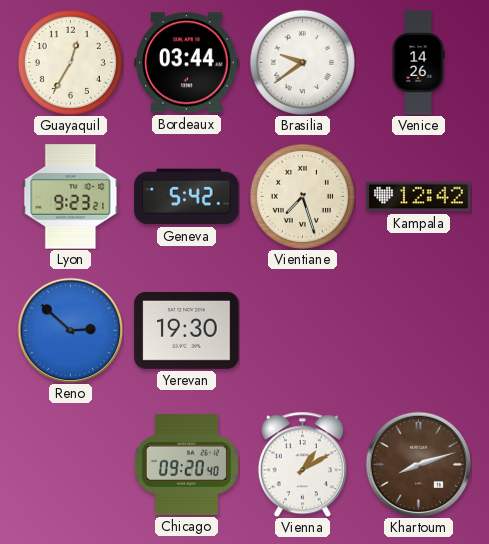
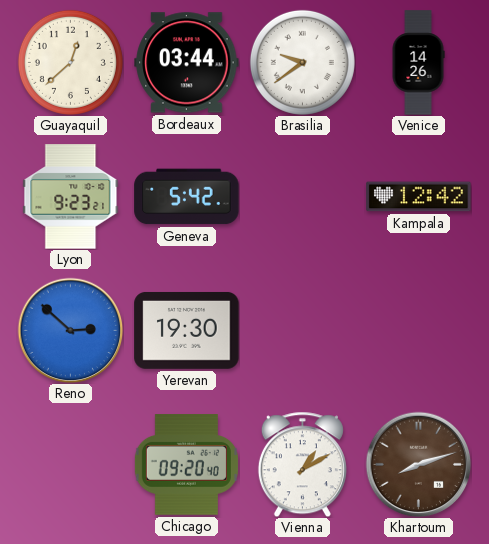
Guayaquil: 12:35 -> 12:38
Vientiane: 7:27 -> none
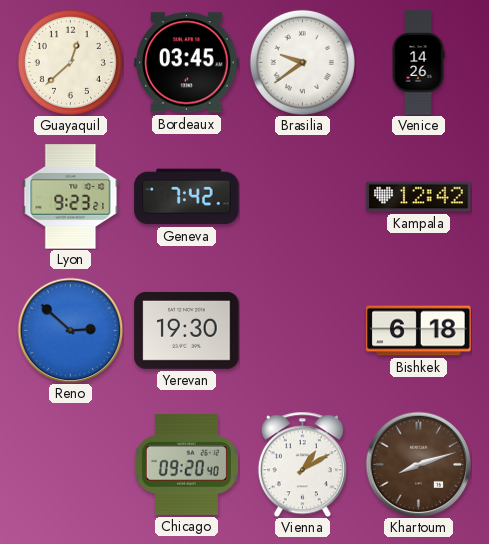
Bordeaux: 03:44 -> 03:45
Geneva: 5:42 -> 7:42
Bishkek: none -> 6:18
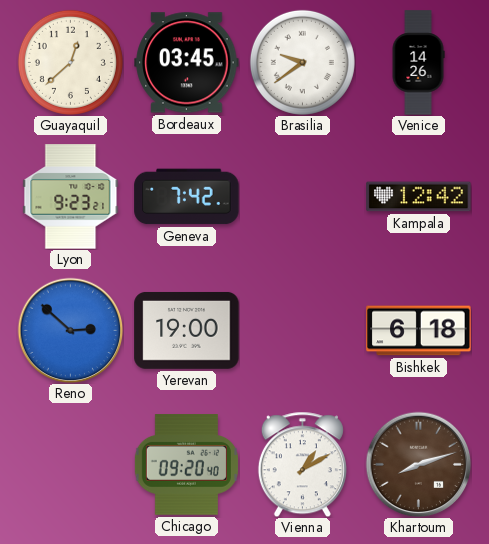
Yerevan: 19:30 -> 19:00
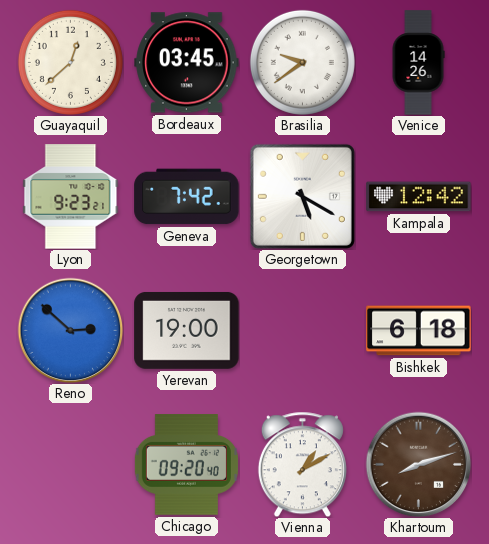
Georgetown: none -> 5:20
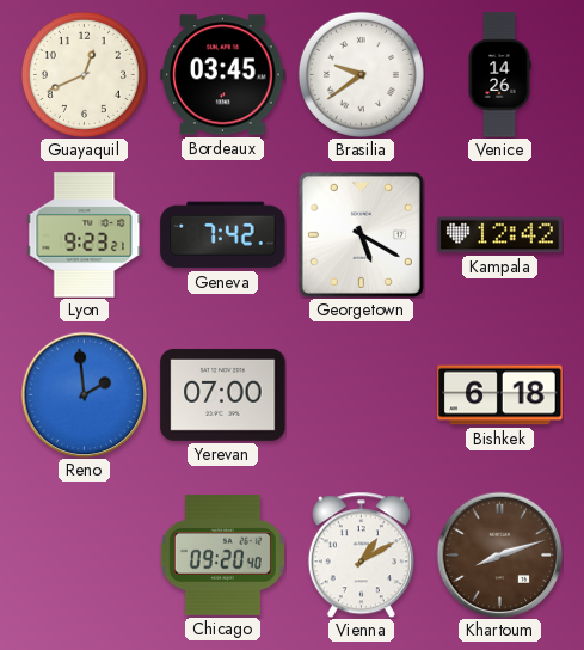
Guayaquil: 12:38 -> 12:41
Reno: 2:52 -> 1:59
Yerevan: 19:00 -> 07:00
